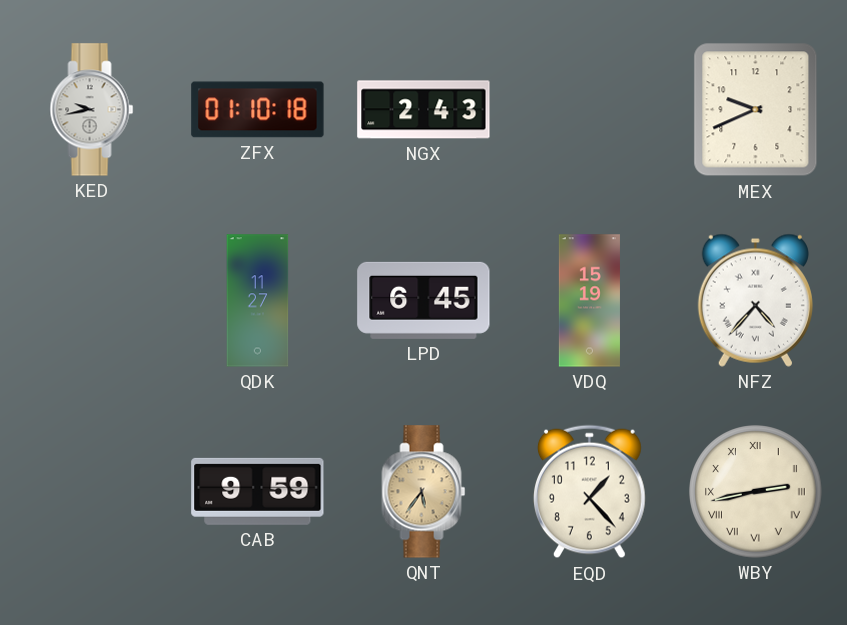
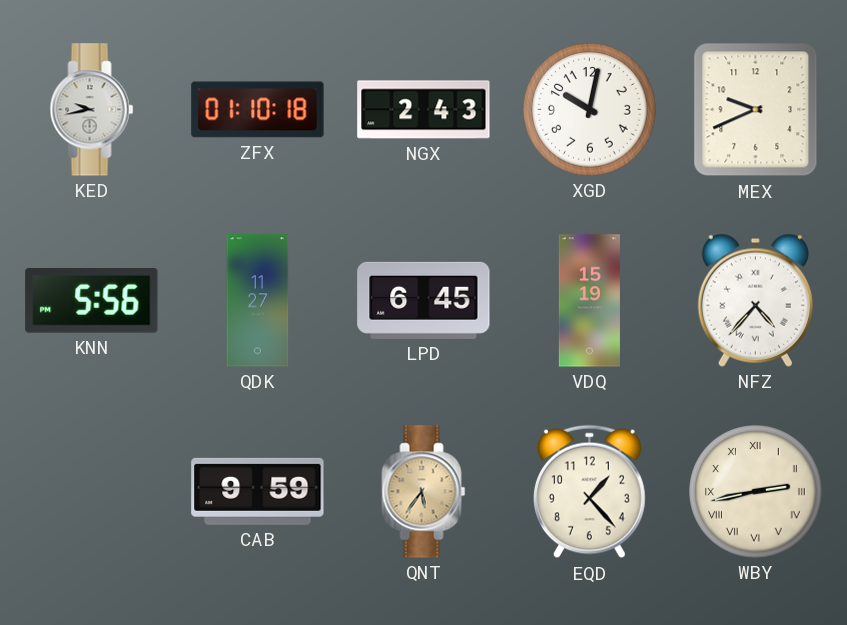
XGD: none -> 10:02
KNN: none -> 5:56
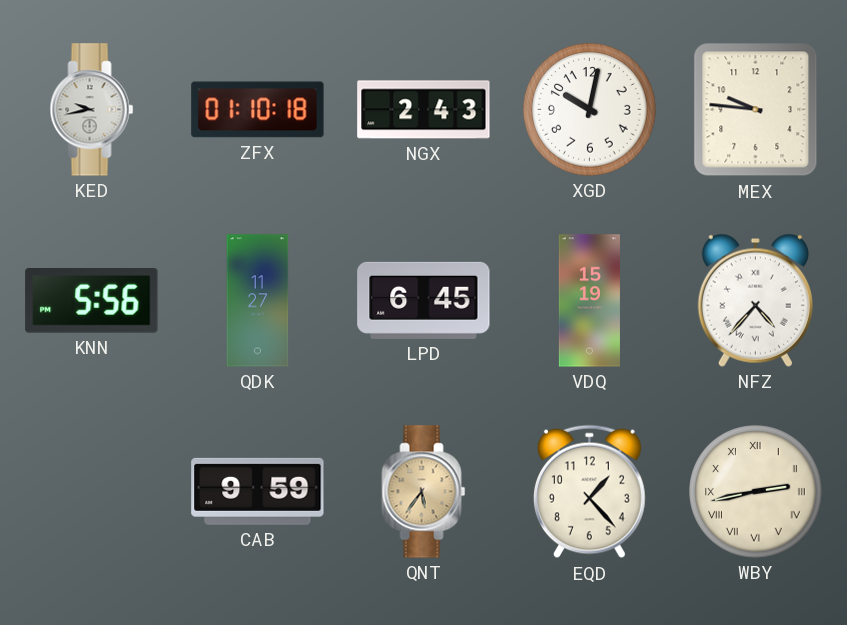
MEX: 9:41 -> 9:46
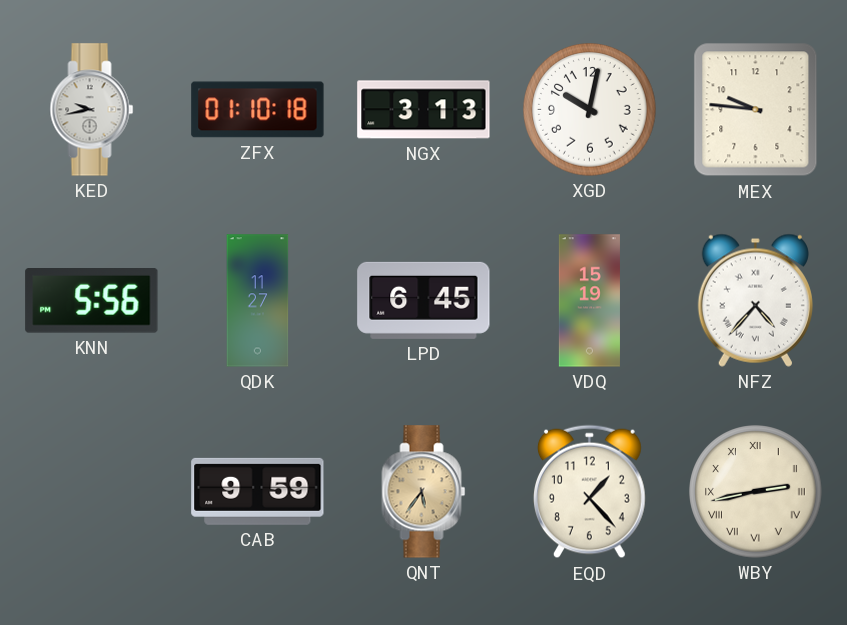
NGX: 2:43 -> 3:13
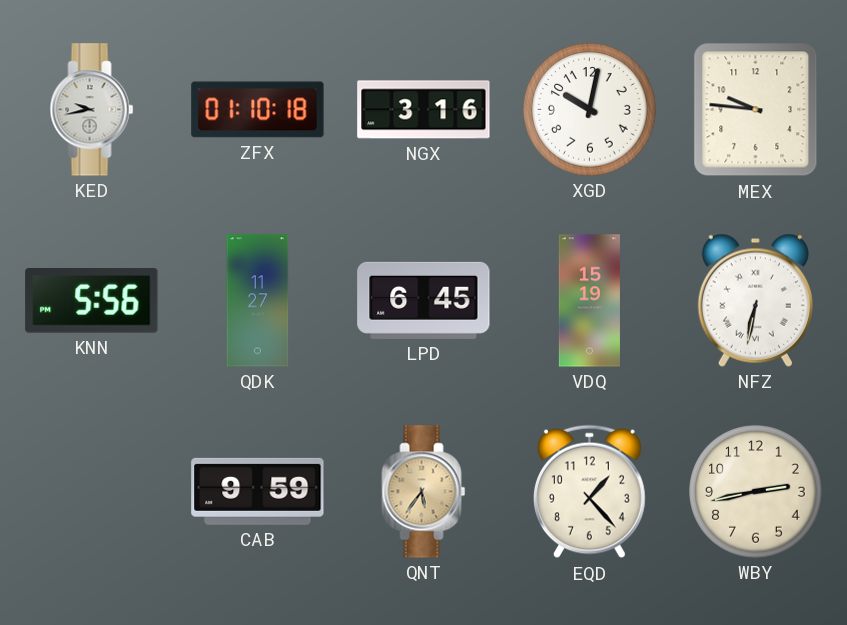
NGX: 3:13 -> 3:16
NFZ: 4:37 -> 6:32
WBY numerals: Roman -> Arabic
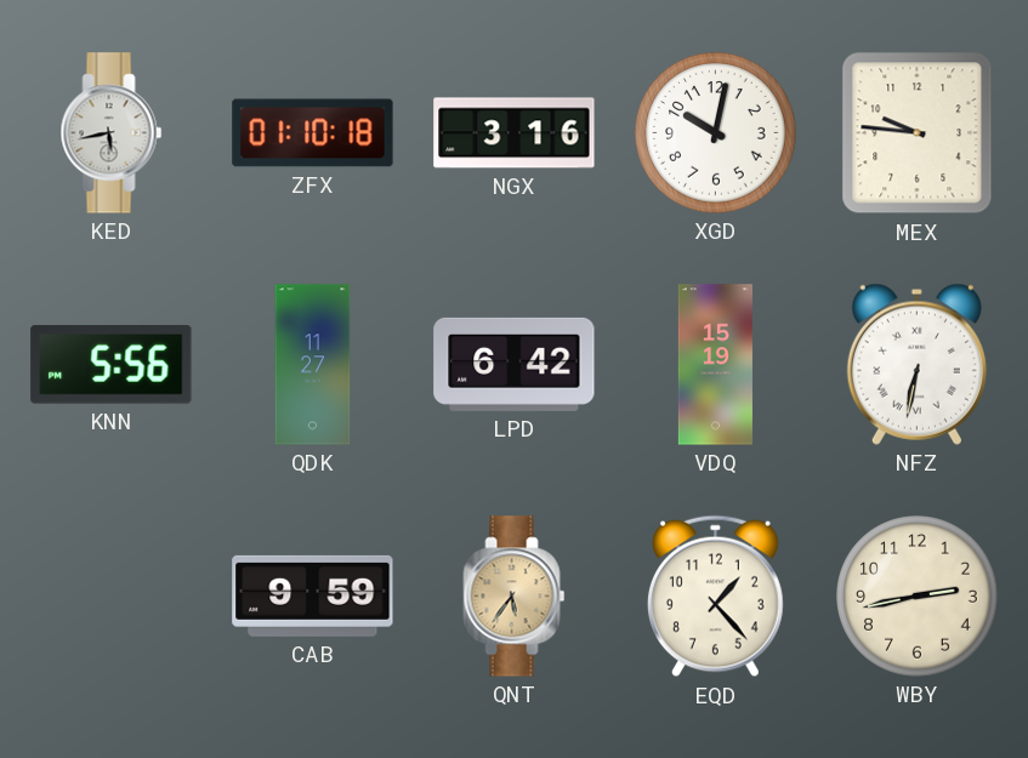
KED: 9:43 -> 5:43
LPD: 6:45 -> 6:42
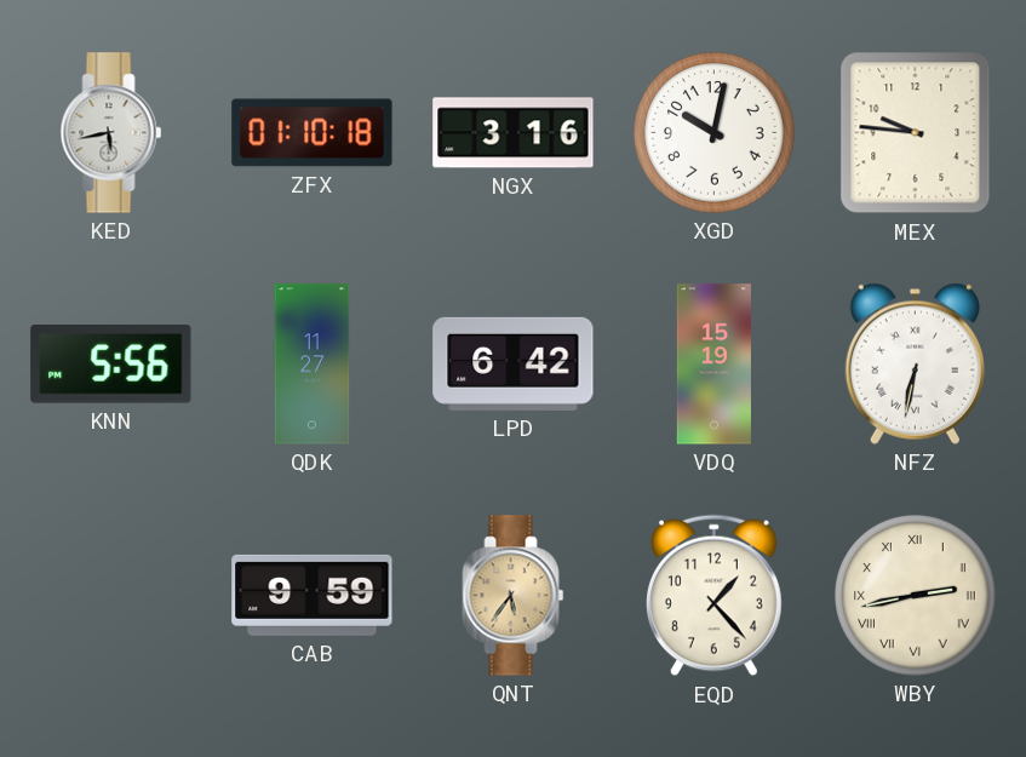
WBY numerals: Arabic -> Roman
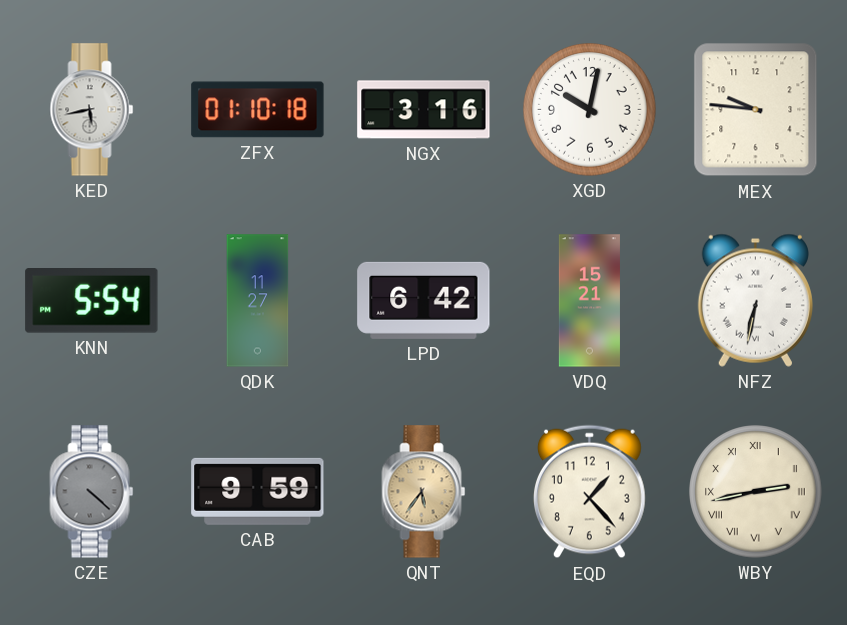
KNN: 5:56 -> 5:54
VDQ: 15:19 -> 15:21
CZE: none -> 4:22
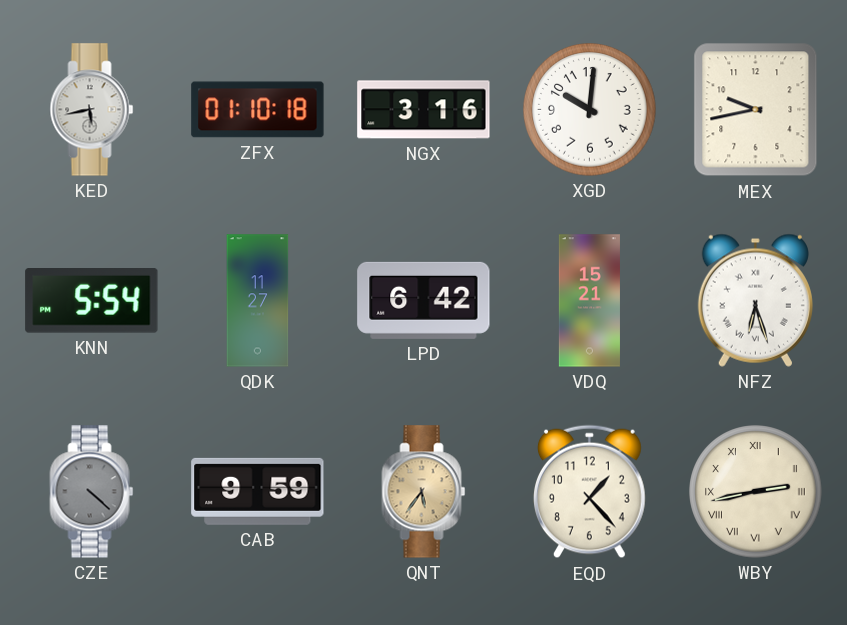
XGD: 10:02 -> 10:01
MEX: 9:46 -> 9:43
NFZ: 6:32 -> 6:27
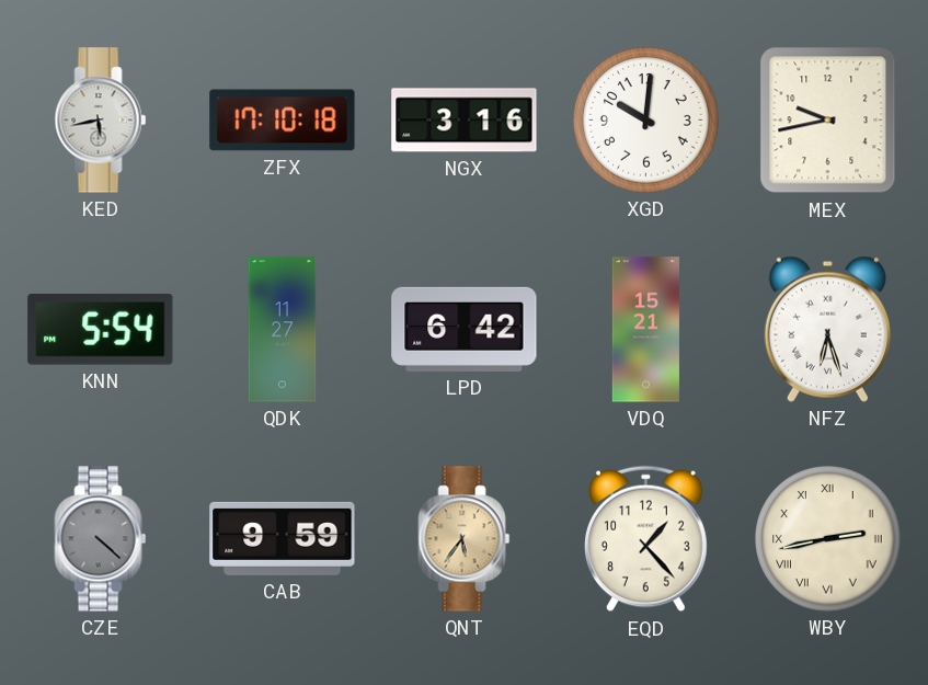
ZFX: 01:10 -> 17:10
